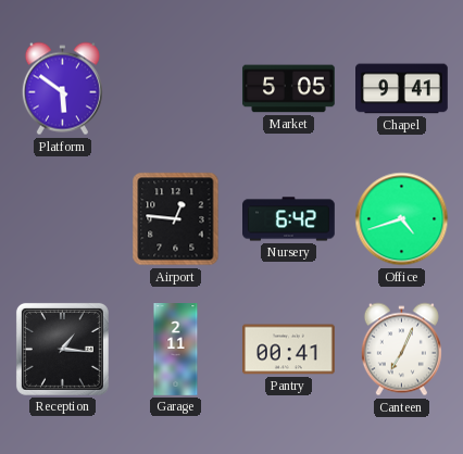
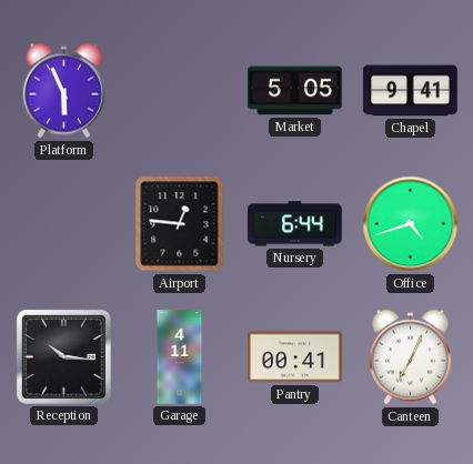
Platform: 5:51 -> 5:56
Nursery: 6:42 -> 6:44
Reception: 1:16 -> 10:16
Garage: 2:11 -> 4:11
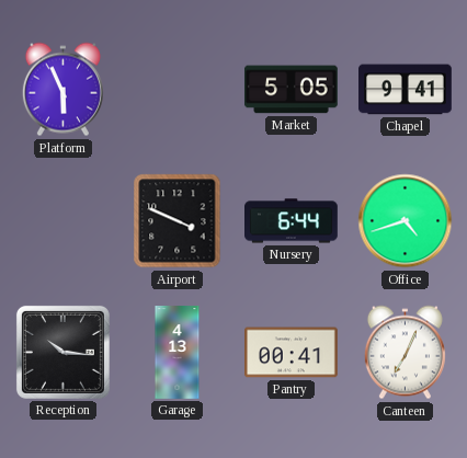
Airport: 12:46 -> 3:49
Garage: 4:11 -> 4:13
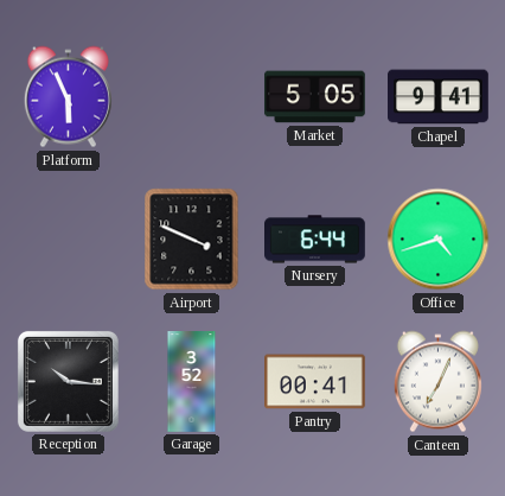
Garage: 4:13 -> 3:52
